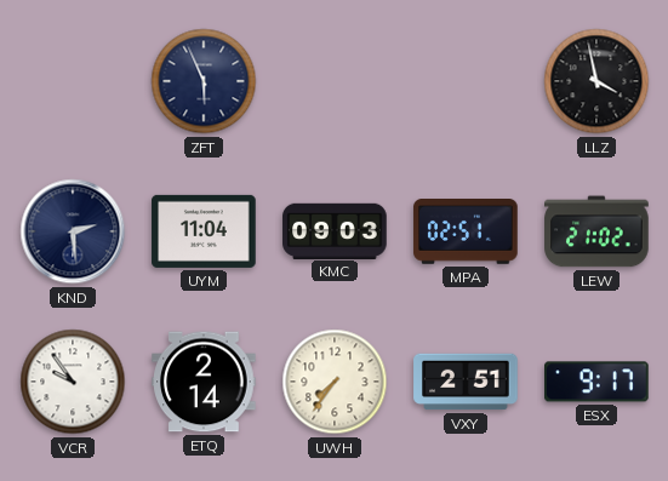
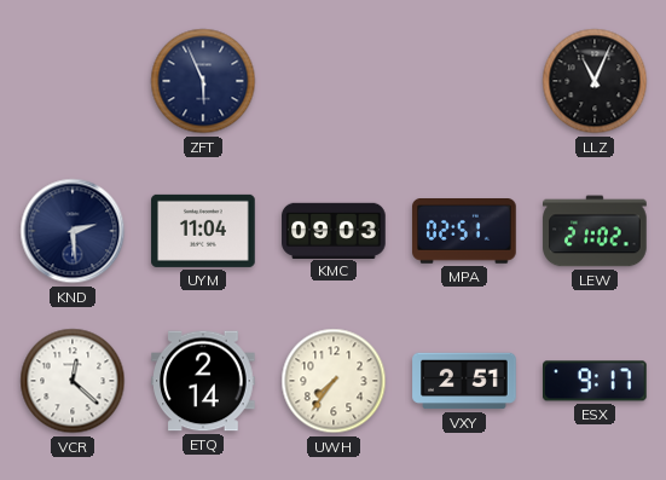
LLZ: 3:58 -> 11:04
VCR: 9:54 -> 12:22
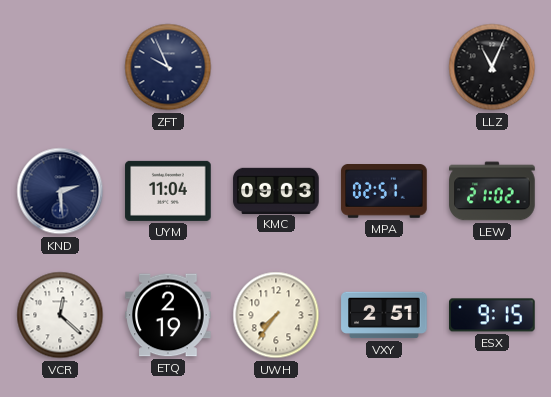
ZFT: 5:56 -> 9:56
ETQ: 2:14 -> 2:19
ESX: 9:17 -> 9:15
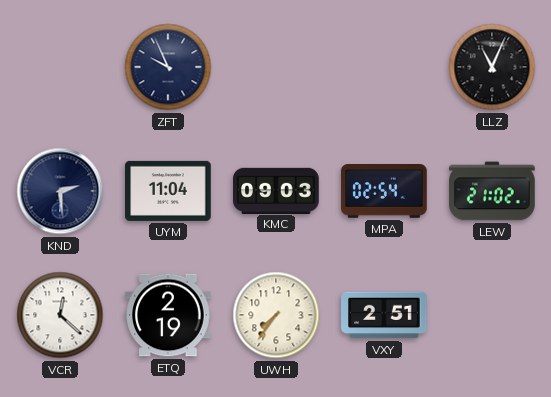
MPA: 02:51 -> 02:54
ESX: 9:15 -> none
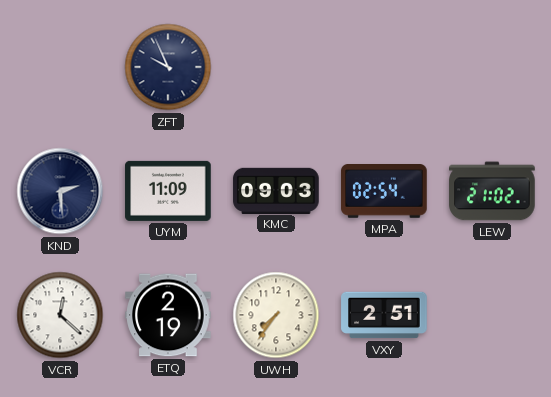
LLZ: 11:04 -> none
UYM: 11:04 -> 11:09
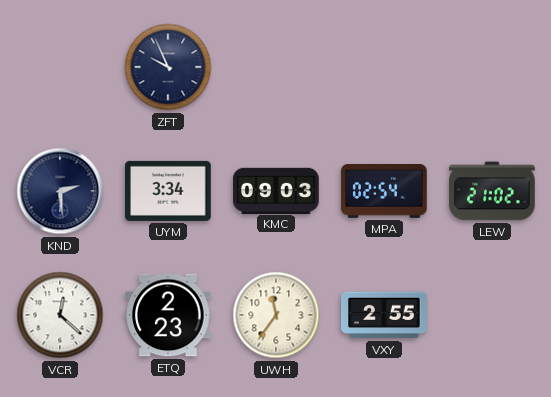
UYM: 11:09 -> 3:34
ETQ: 2:19 -> 2:23
UWH: 7:36 -> 11:36
VXY: 2:51 -> 2:55
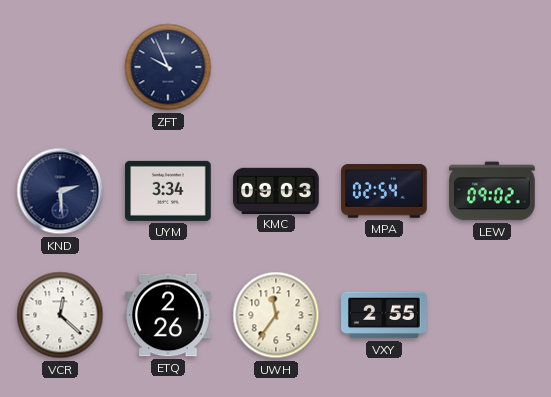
LEW: 21:02 -> 09:02
ETQ: 2:23 -> 2:26
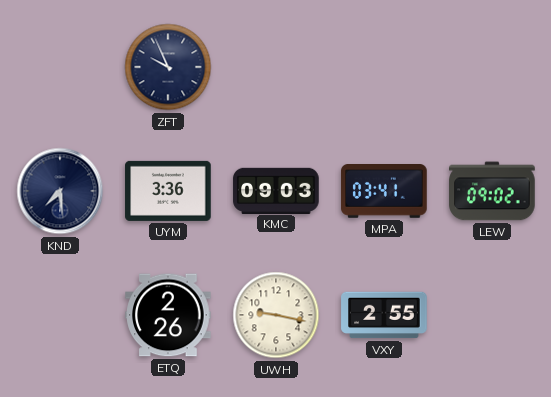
KND: 2:29 -> 7:29
UYM: 3:34 -> 3:36
MPA: 02:54 -> 03:41
VCR: 12:22 -> none
UWH: 11:36 -> 9:17
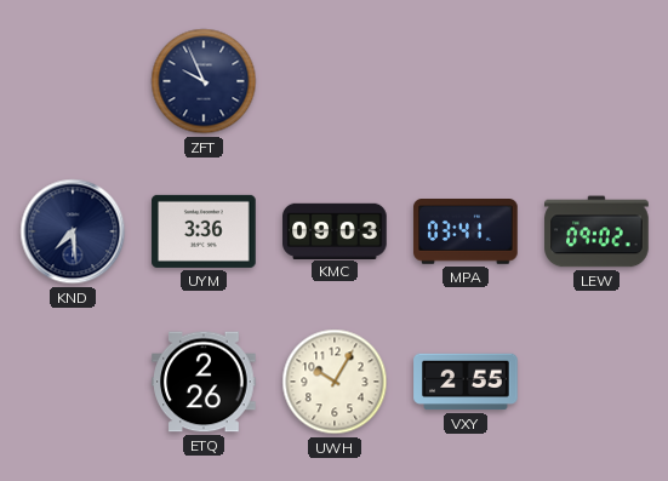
UWH: 9:17 -> 10:05
